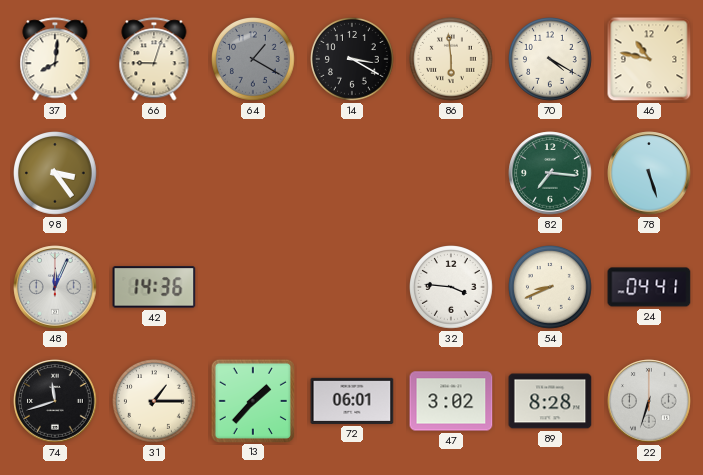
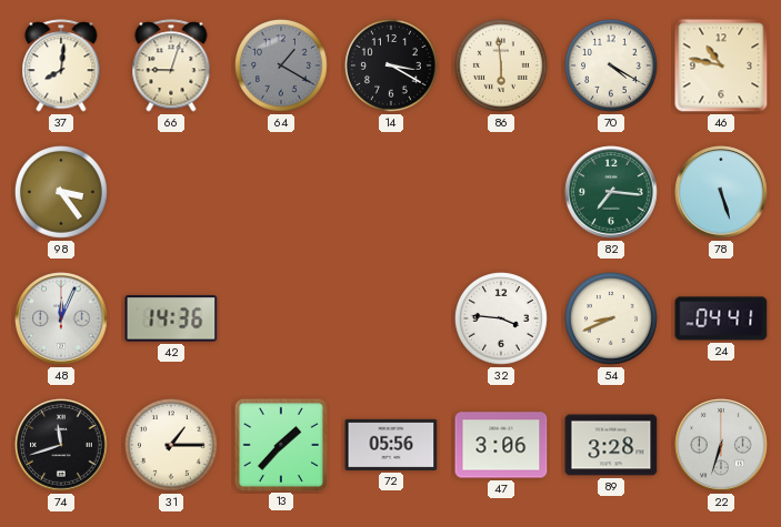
72: 06:01 -> 05:56
47: 3:02 -> 3:06
89: 8:28 -> 3:28
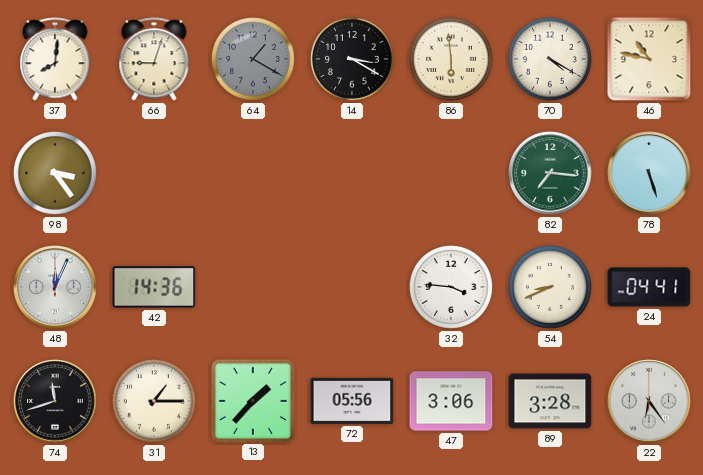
22: 6:33 -> 6:24
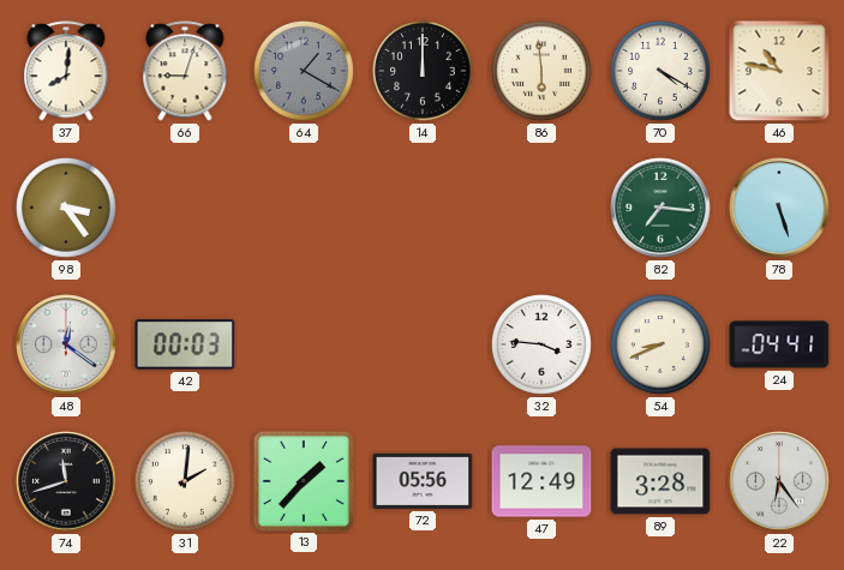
14: 3:20 -> 12:00
48: 12:04 -> 12:21
42: 14:36 -> 00:03
31: 1:15 -> 2:01
47: 3:06 -> 12:49
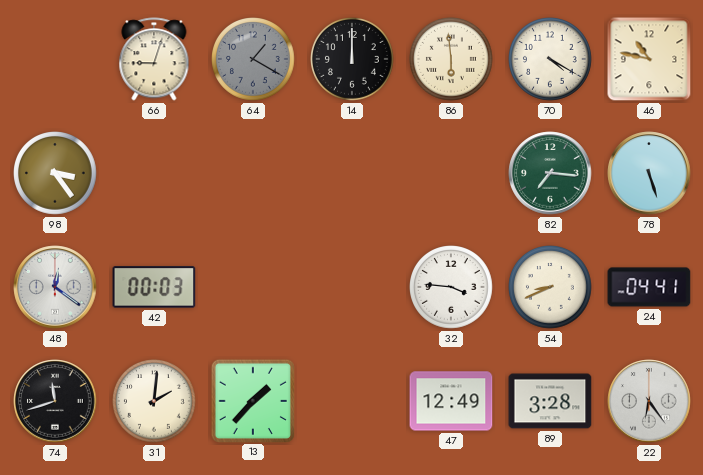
37: 8:01 -> none
72: 05:56 -> none
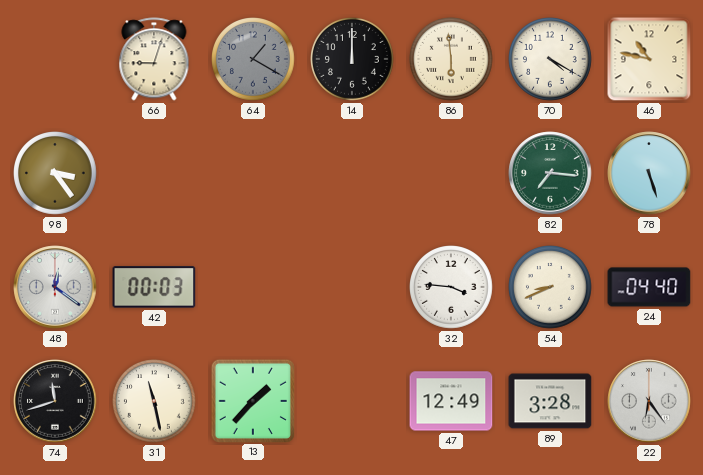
24: 04:41 -> 04:40
31: 2:01 -> 11:28
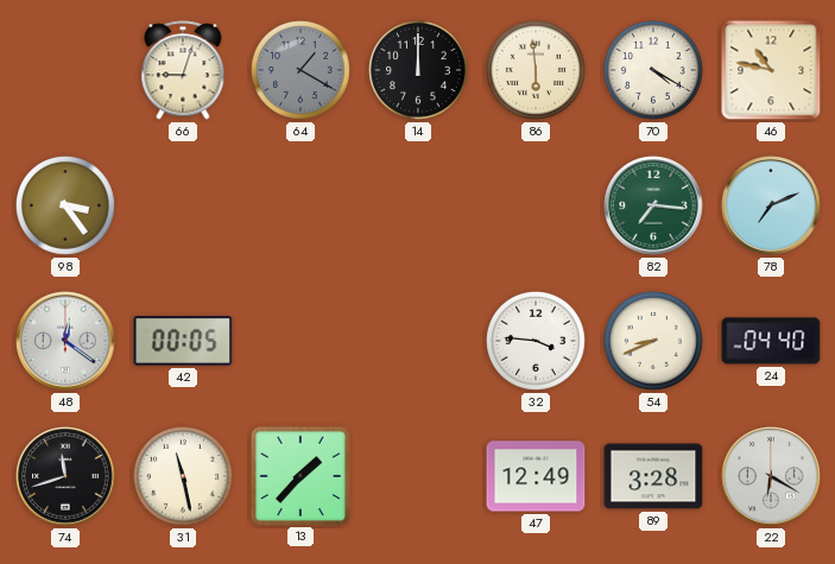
78: 5:27 -> 7:11
42: 00:03 -> 00:05
22: 6:24 -> 6:20
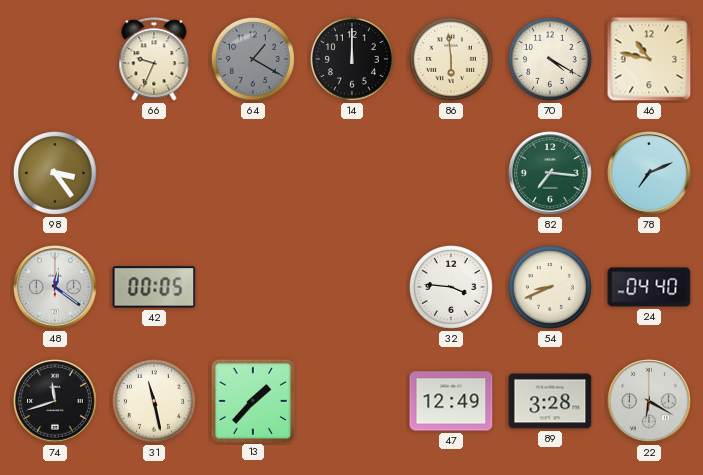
66: 9:03 -> 9:34
